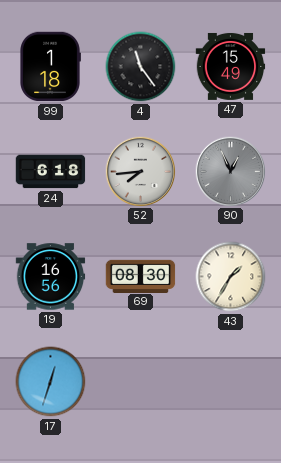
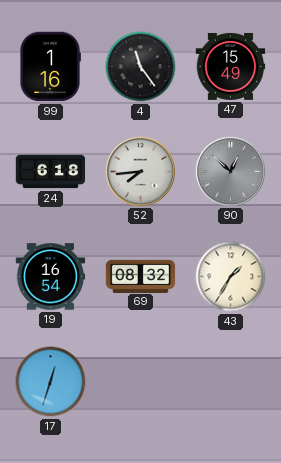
99: 1:18 -> 1:16
90: 12:56 -> 12:52
19: 16:56 -> 16:54
69: 08:30 -> 08:32
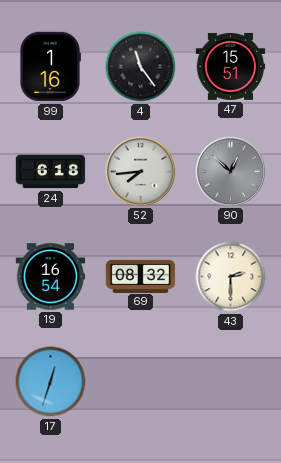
47: 15:49 -> 15:51
43: 1:35 -> 2:30
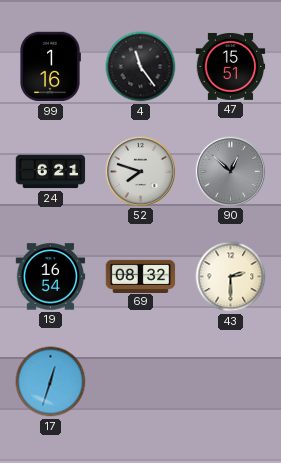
24: 6:18 -> 6:21
52: 7:44 -> 7:48
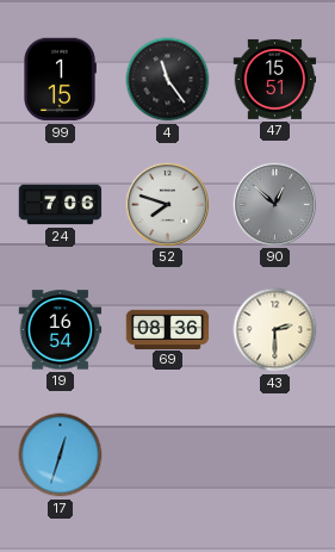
99: 1:16 -> 1:15
24: 6:21 -> 7:06
69: 08:32 -> 08:36
